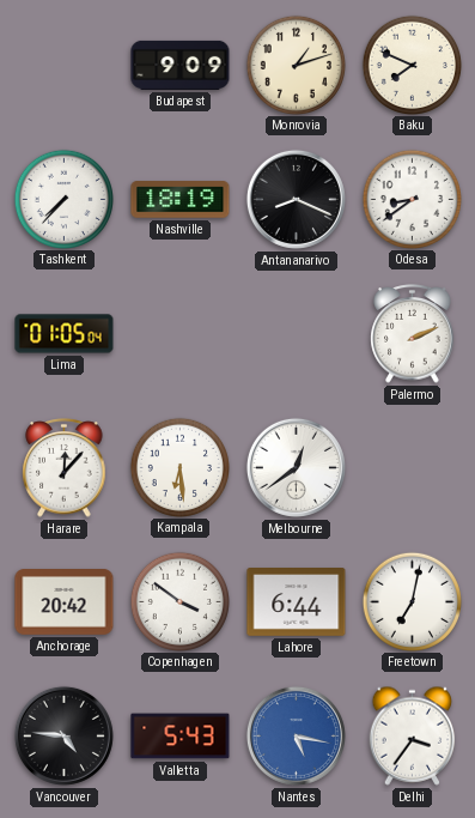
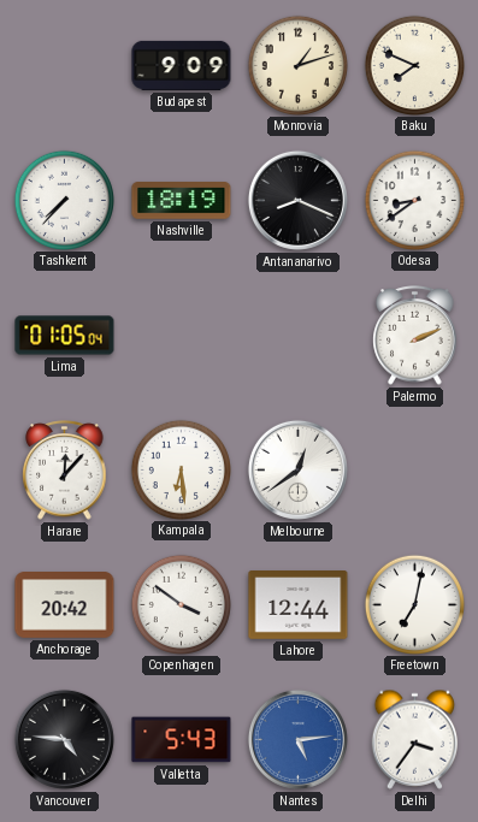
Lahore: 6:44 -> 12:44
Nantes: 5:17 -> 5:14
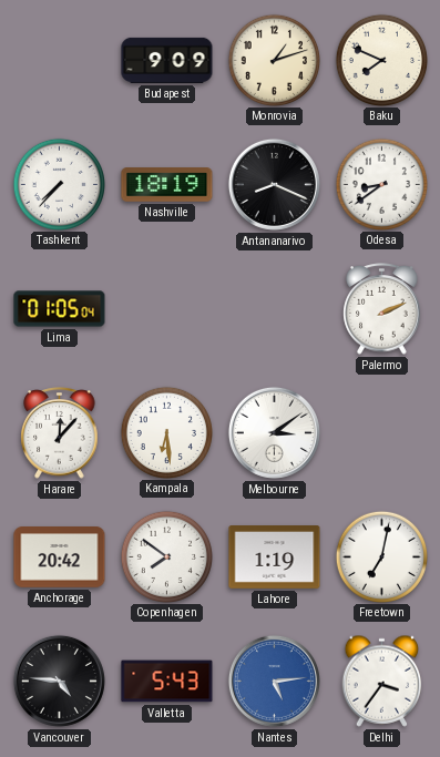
Melbourne: 12:39 -> 3:09
Copenhagen: 3:51 -> 7:51
Lahore: 12:44 -> 1:19
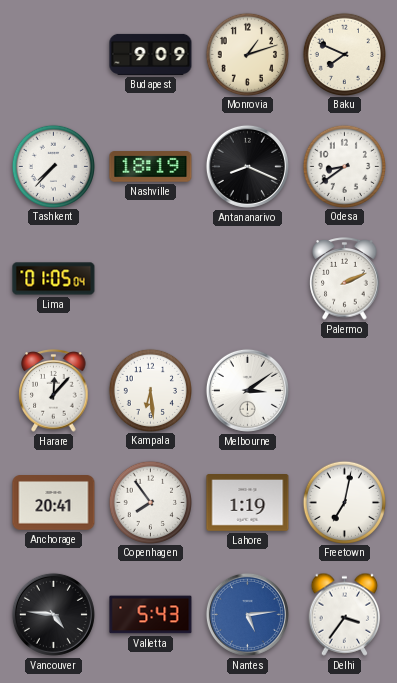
Anchorage: 20:42 -> 20:41
Copenhagen: 7:51 -> 7:54
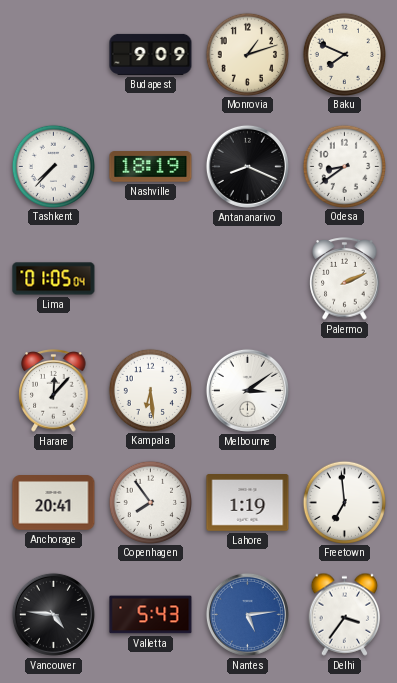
Freetown: 7:02 -> 6:59
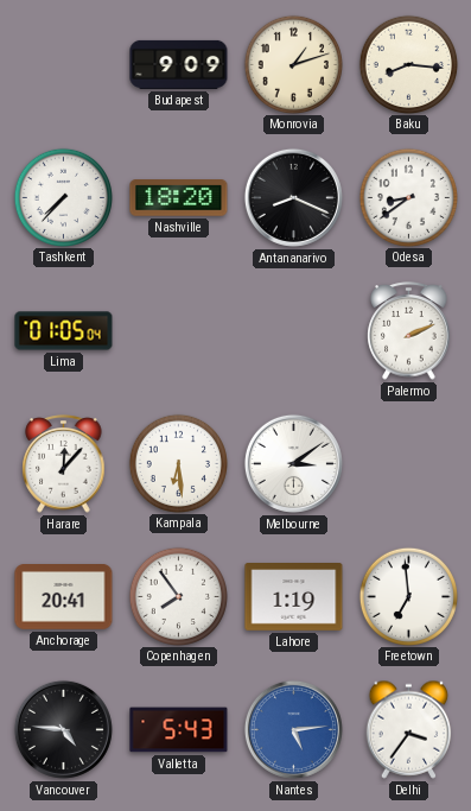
Baku: 7:49 -> 8:16
Nashville: 18:19 -> 18:20
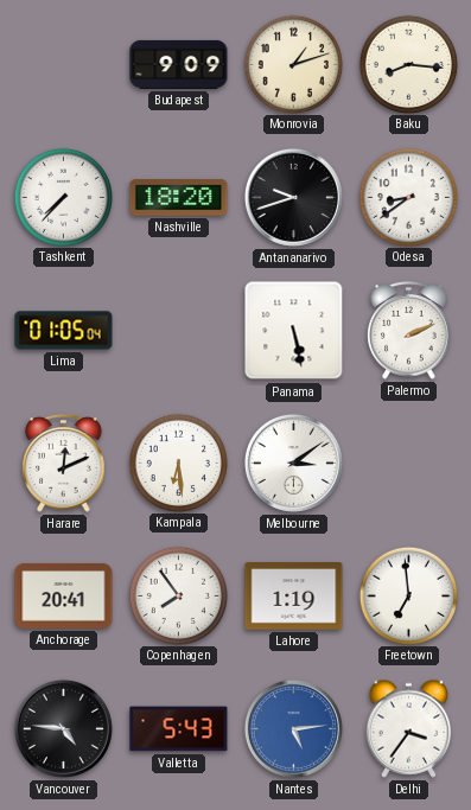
Antananarivo: 8:19 -> 9:42
Panama: none -> 5:28
Harare: 12:07 -> 12:11
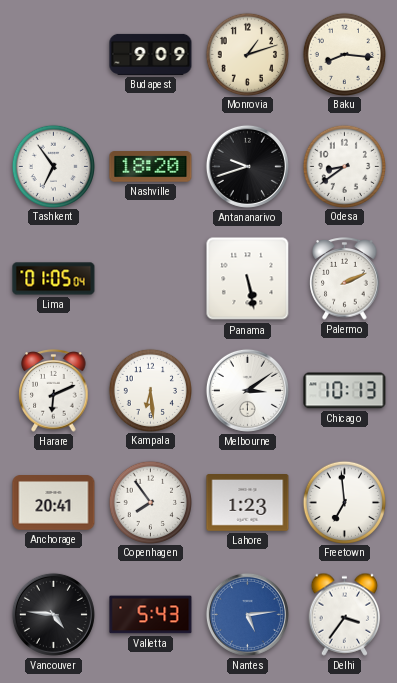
Tashkent: 7:37 -> 6:54
Harare: 12:11 -> 6:11
Chicago: none -> 10:13
Lahore: 1:19 -> 1:23
